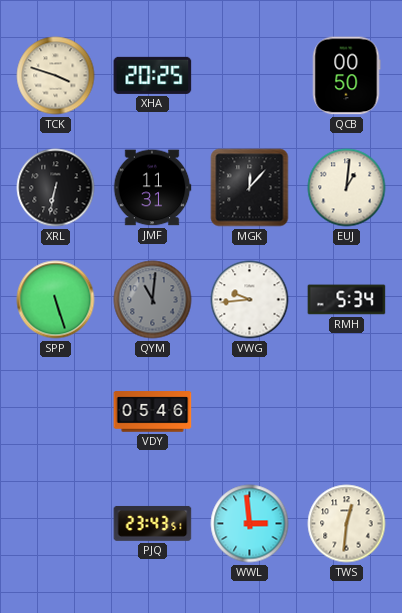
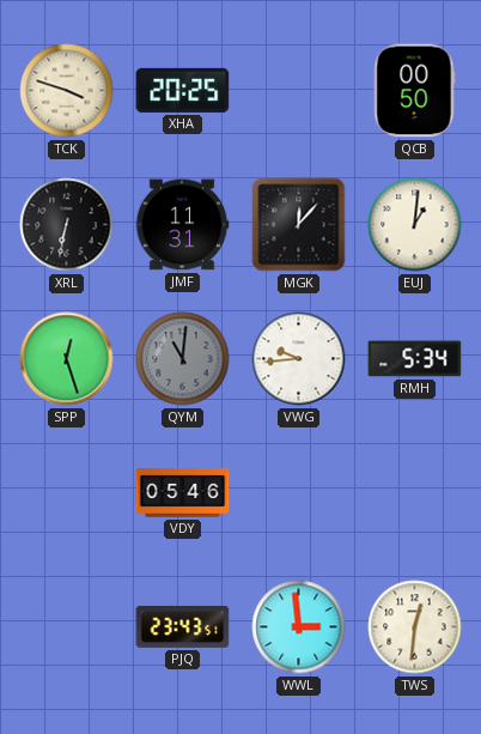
SPP: 5:27 -> 12:27
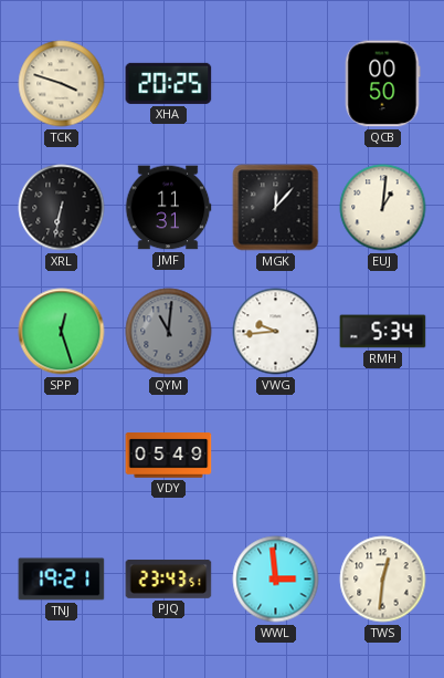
VDY: 05:46 -> 05:49
TNJ: none -> 19:21
